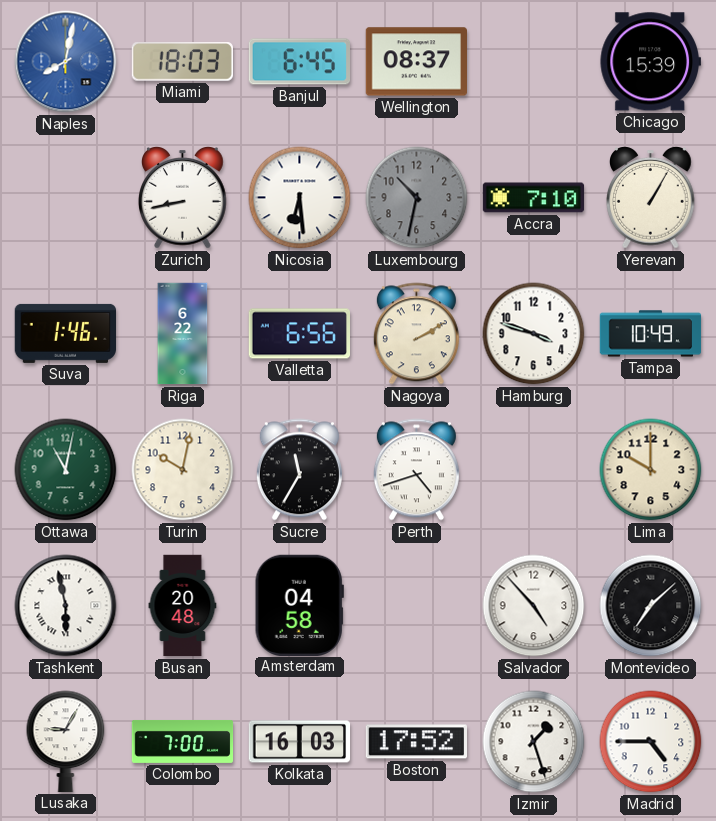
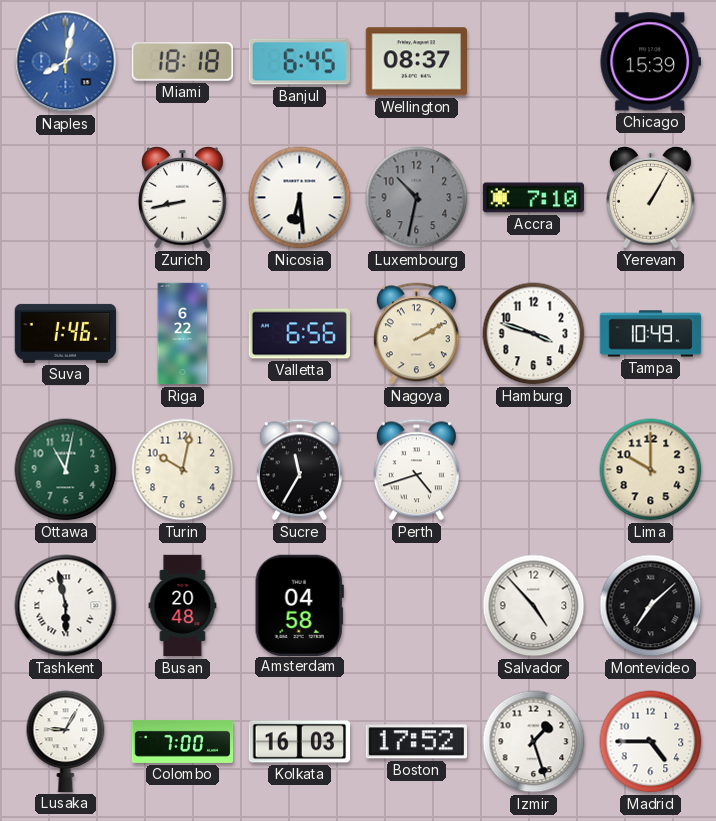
Miami: 18:03 -> 18:18
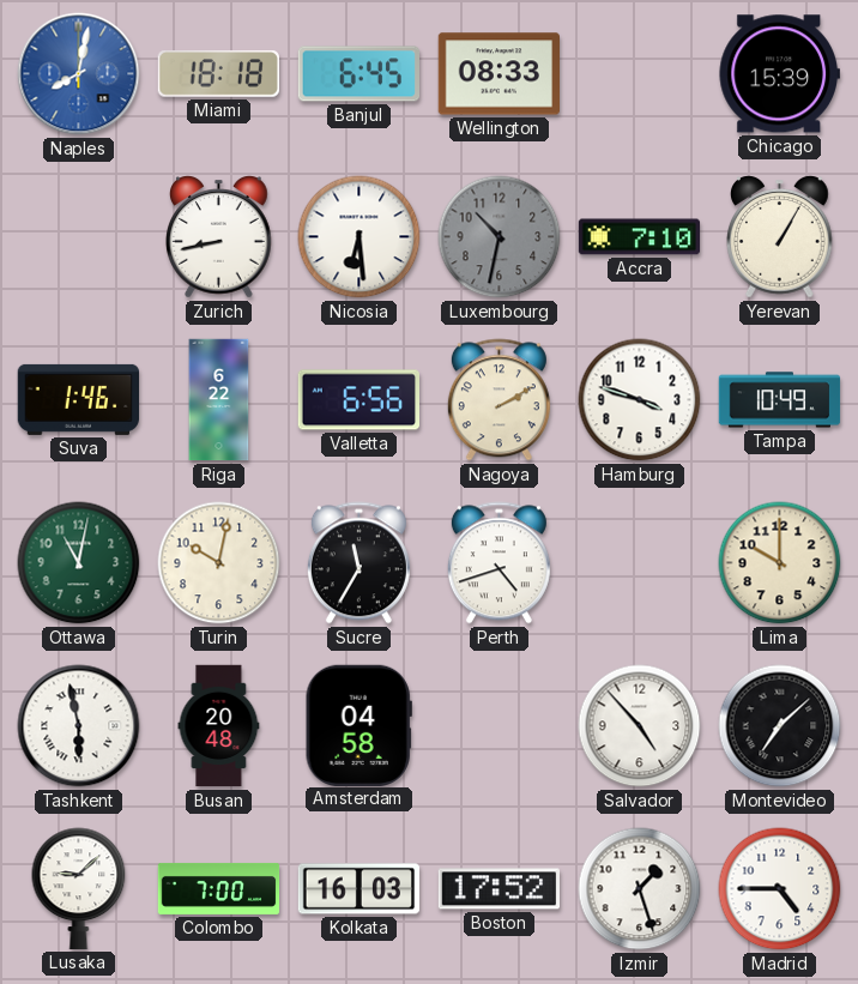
Wellington: 08:37 -> 08:33
Lusaka: 9:05 -> 9:08
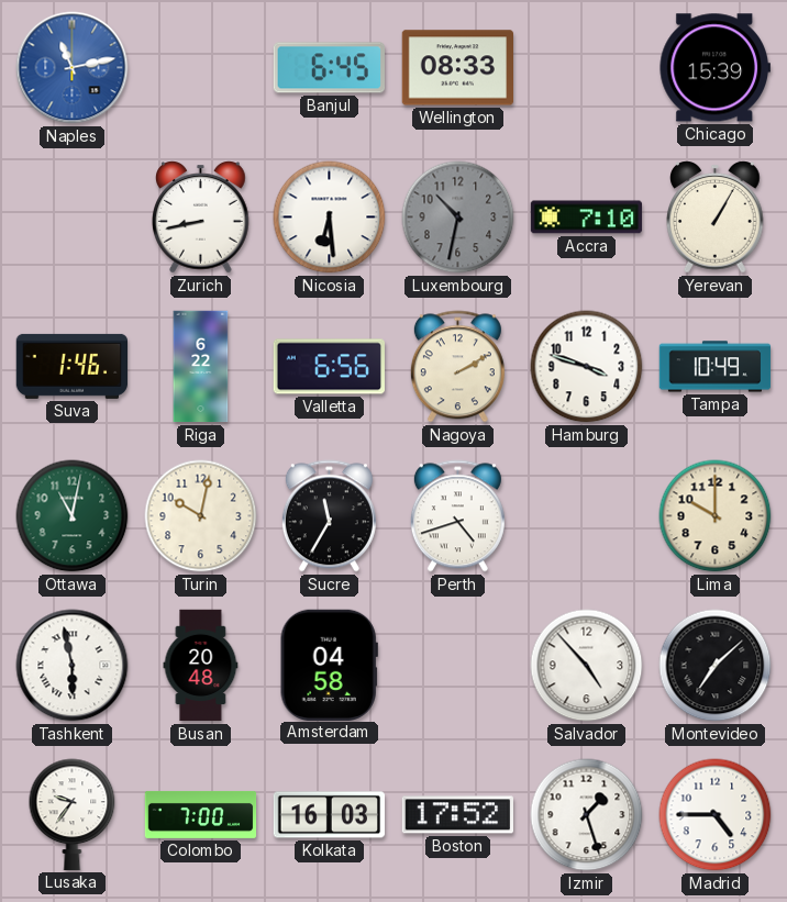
Naples: 8:02 -> 11:13
Miami: 18:18 -> none
Lusaka: 9:08 -> 9:36
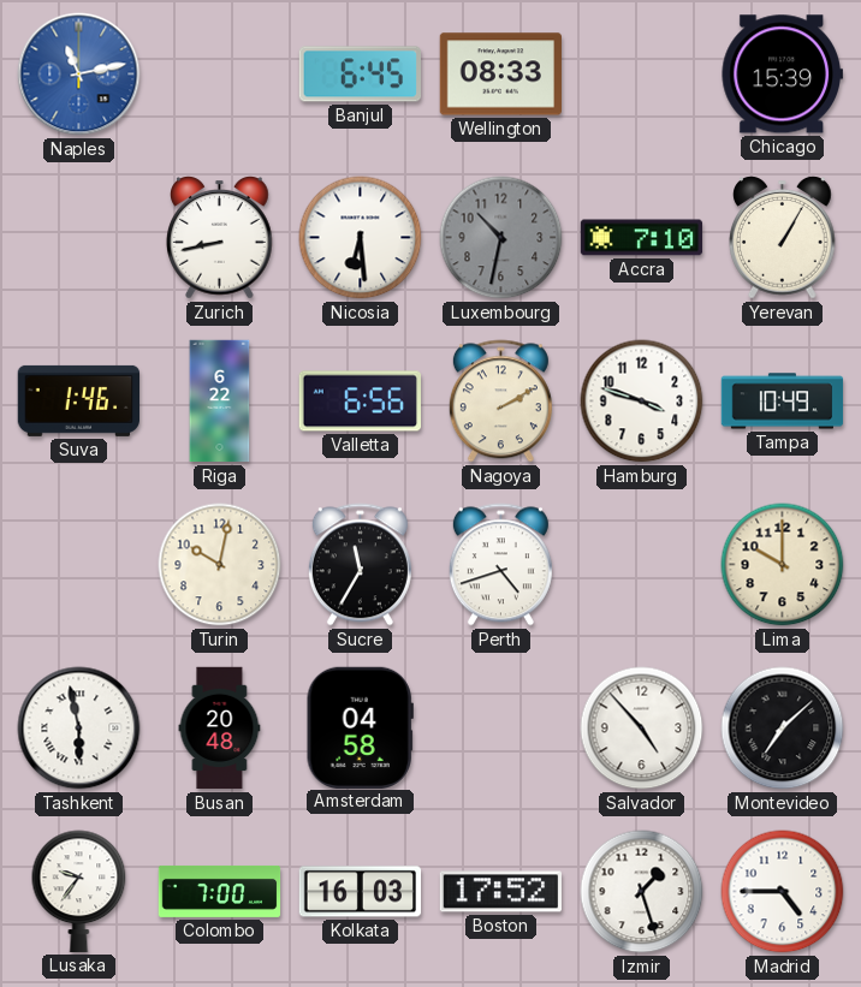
Ottawa: 11:02 -> none
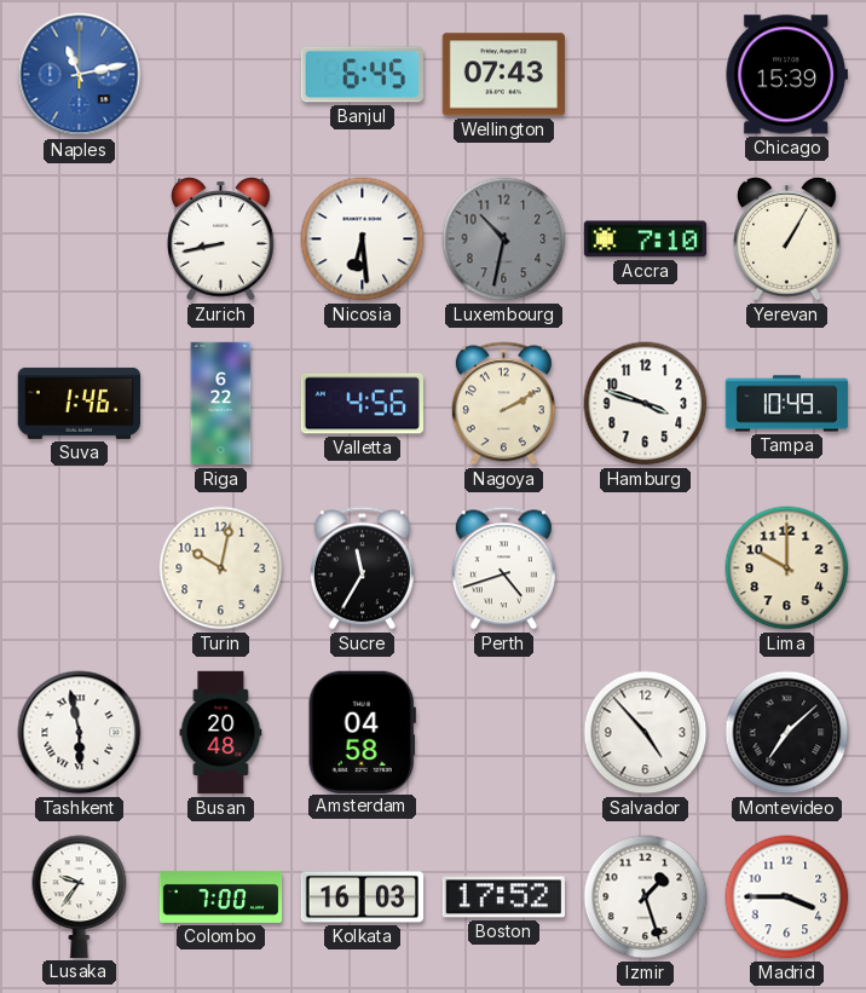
Wellington: 08:33 -> 07:43
Valletta: 6:56 -> 4:56
Madrid: 4:45 -> 3:45
